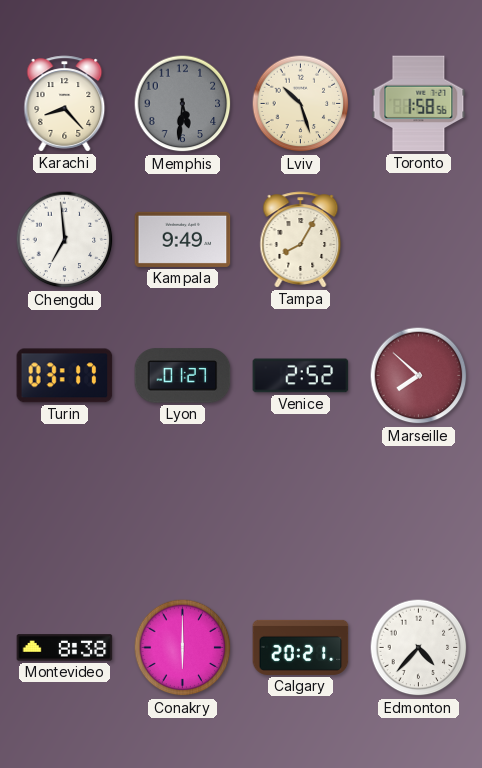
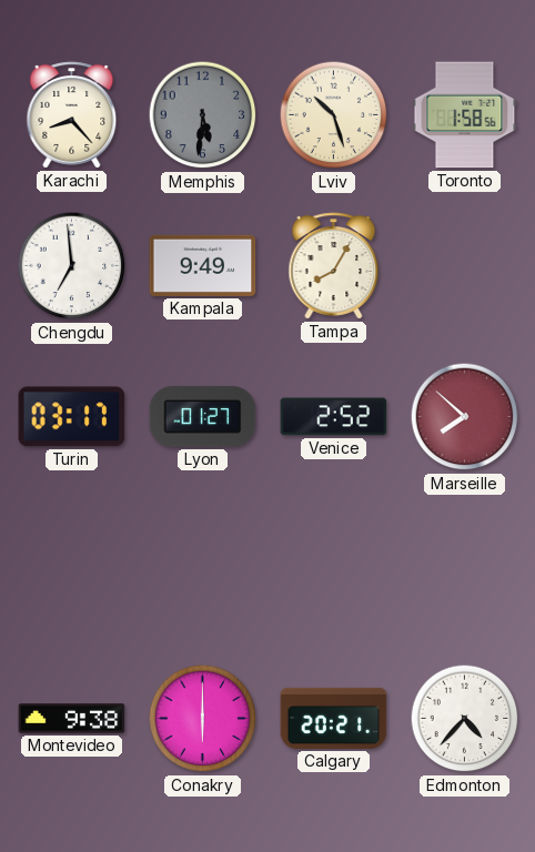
Montevideo: 8:38 -> 9:38
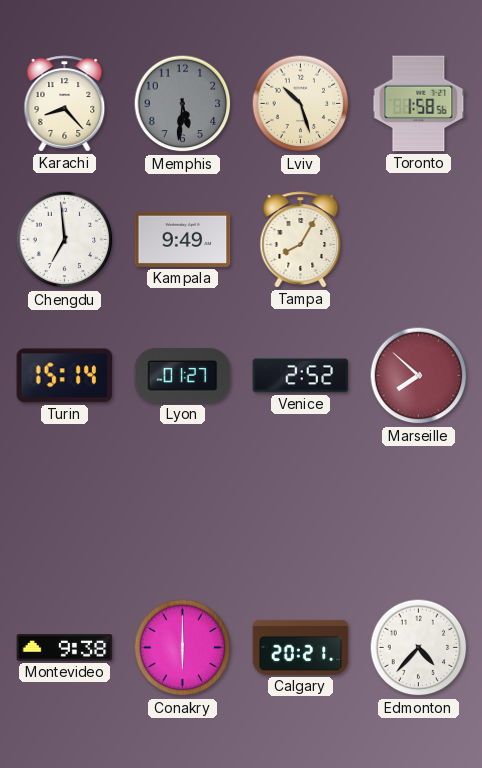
Turin: 03:17 -> 15:14
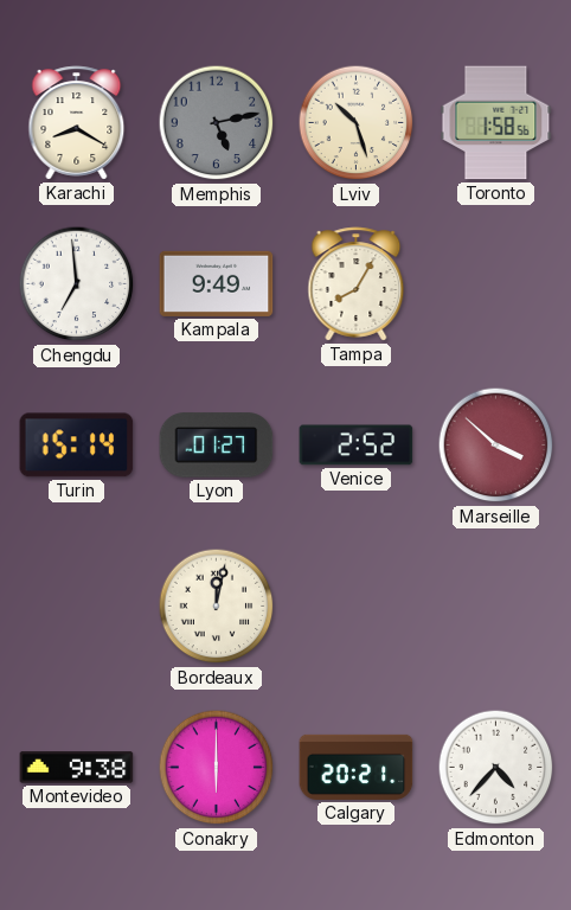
Karachi: 8:23 -> 8:20
Memphis: 5:31 -> 5:13
Marseille: 7:52 -> 3:52
Bordeaux: none -> 12:02
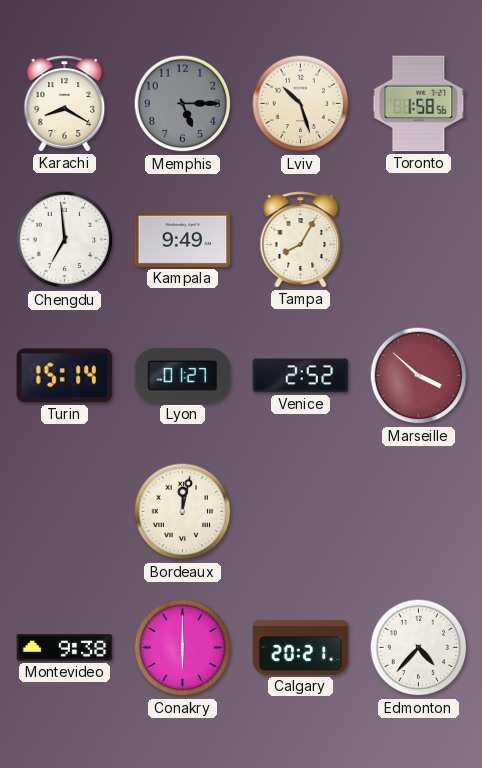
Memphis: 5:13 -> 5:15
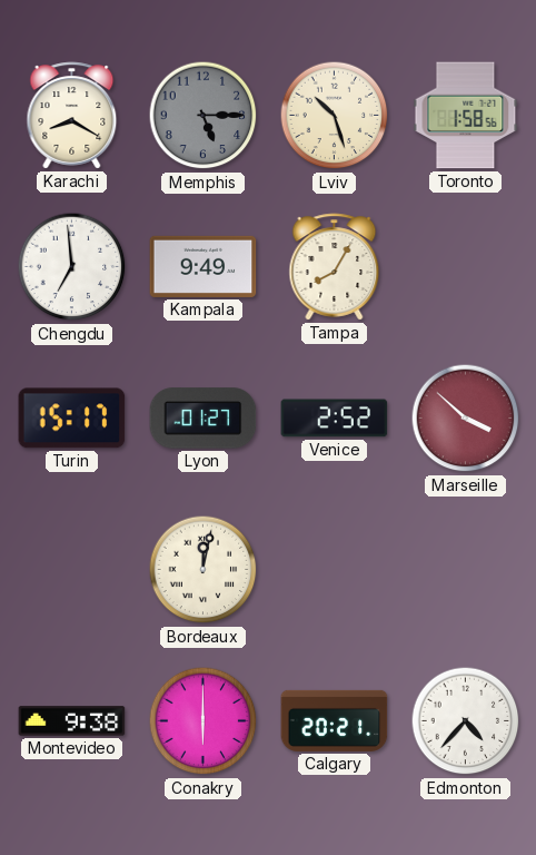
Turin: 15:14 -> 15:17
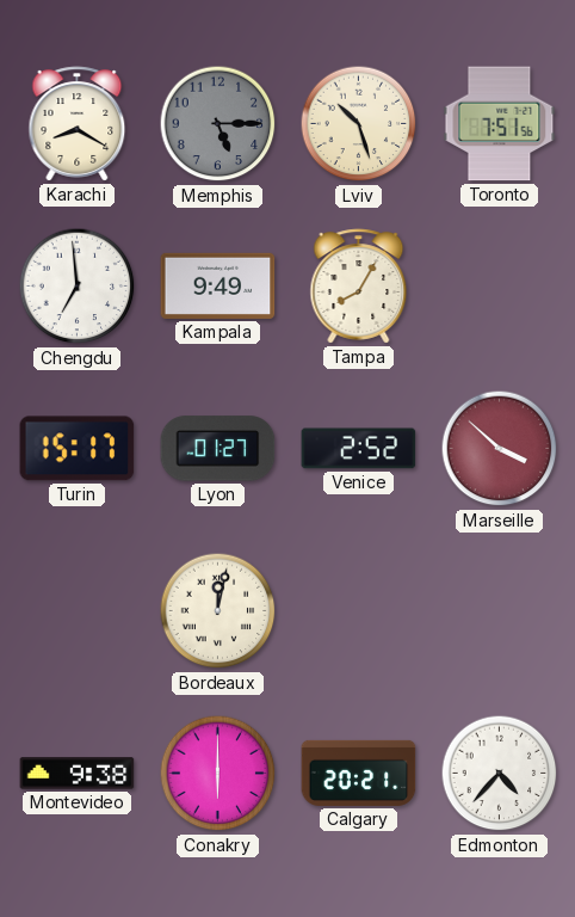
Toronto: 1:58 -> 7:51
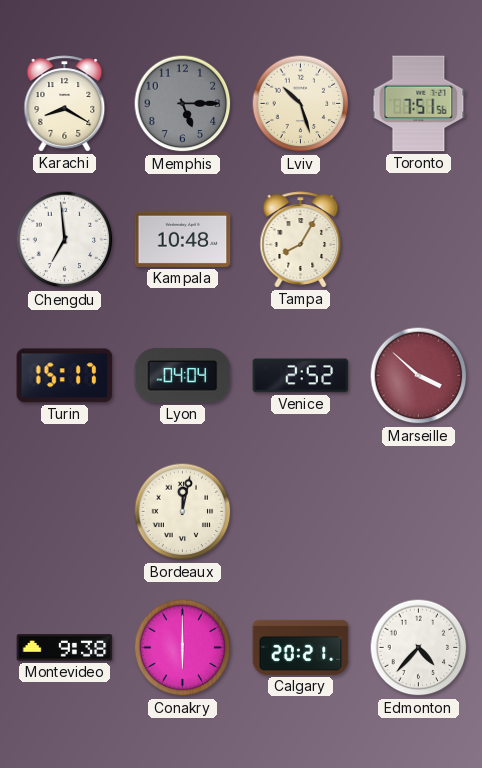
Kampala: 9:49 -> 10:48
Lyon: 01:27 -> 04:04
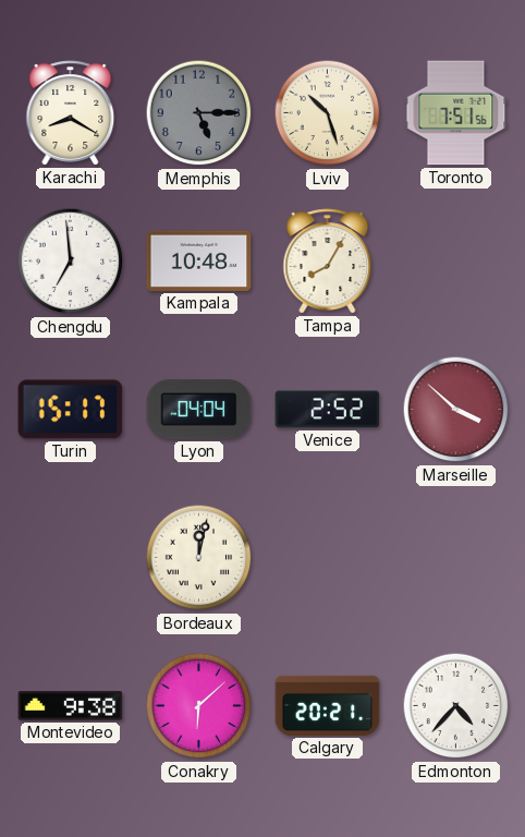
Conakry: 6:00 -> 6:08
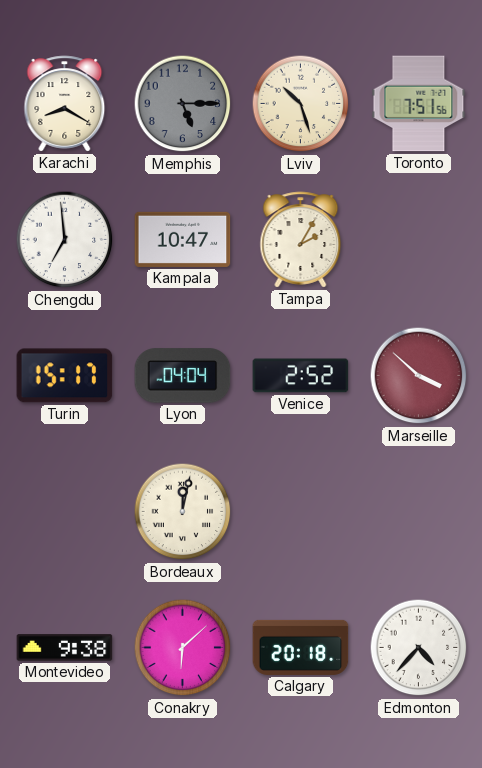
Kampala: 10:48 -> 10:47
Tampa: 8:05 -> 2:05
Calgary: 20:21 -> 20:18
